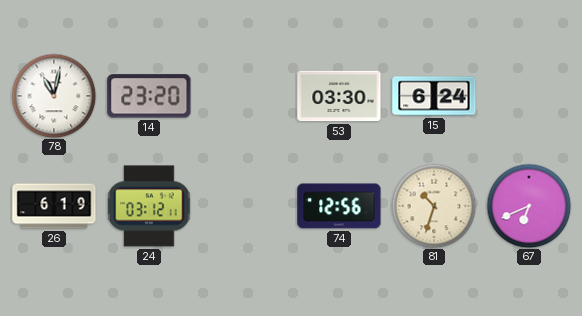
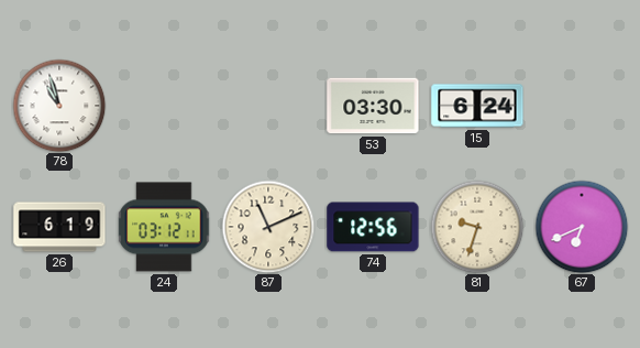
78: 11:02 -> 10:57
14: 23:20 -> none
87: none -> 11:11
81: 10:33 -> 9:33
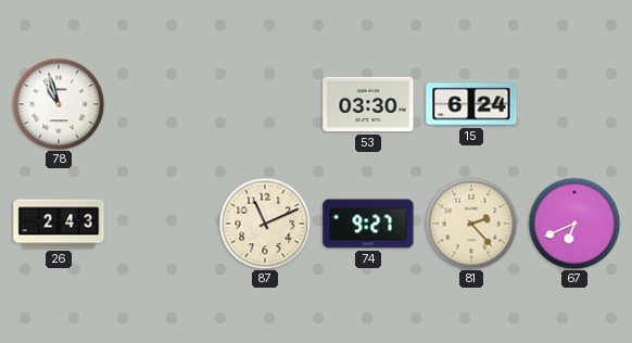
26: 6:19 -> 2:43
24: 03:12 -> none
74: 12:56 -> 9:27
81: 9:33 -> 2:23
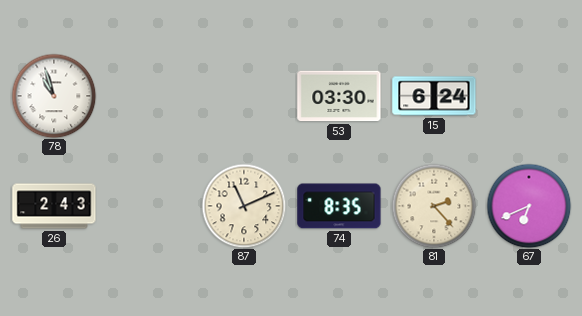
74: 9:27 -> 8:35
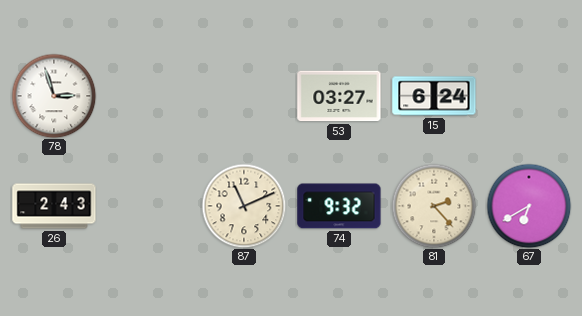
78: 10:57 -> 2:57
53: 03:30 -> 03:27
74: 8:35 -> 9:32
67: 6:41 -> 6:40
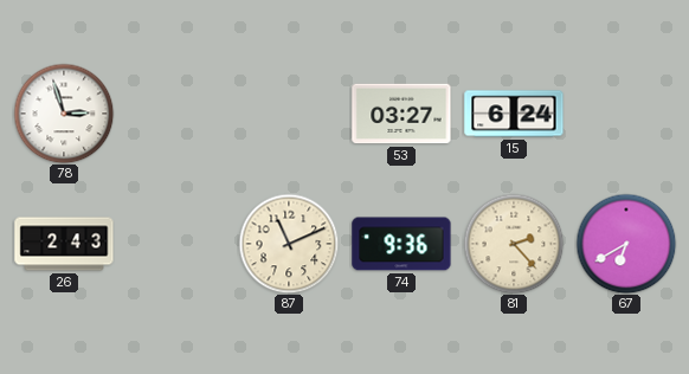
74: 9:32 -> 9:36
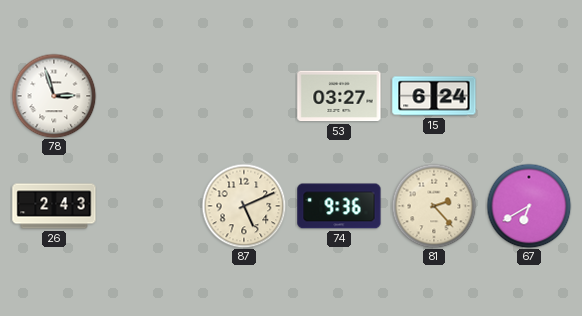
87: 11:11 -> 5:11
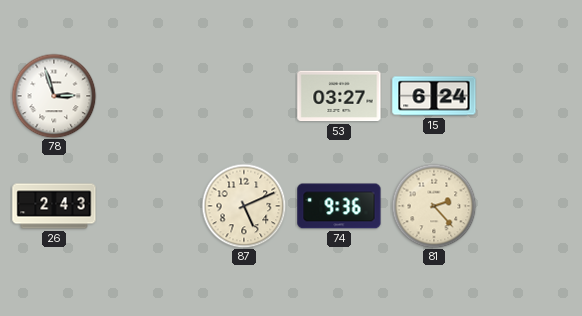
67: 6:40 -> none
